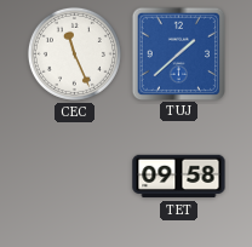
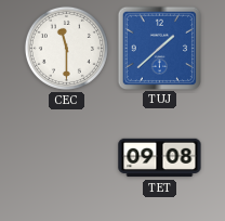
CEC: 11:26 -> 11:30
TET: 09:58 -> 09:08
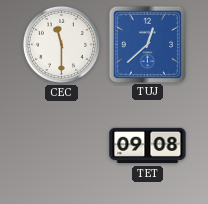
TUJ: 1:38 -> 12:38
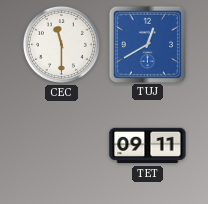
TUJ: 12:38 -> 12:40
TET: 09:08 -> 09:11
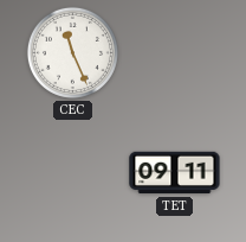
CEC: 11:30 -> 11:26
TUJ: 12:40 -> none
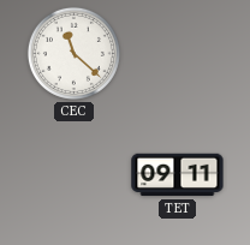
CEC: 11:26 -> 11:22
